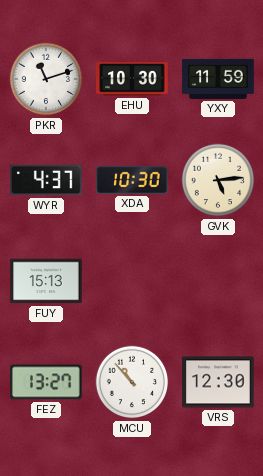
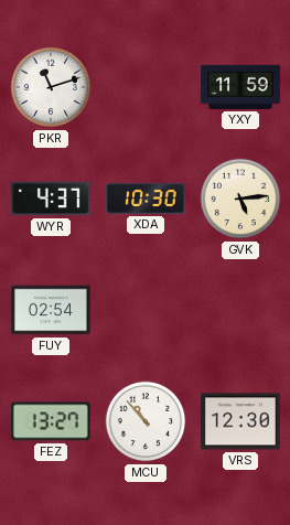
EHU: 10:30 -> none
FUY: 15:13 -> 02:54
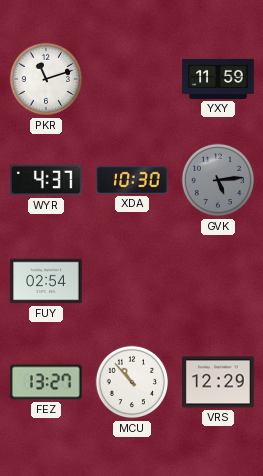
GVK dial: cream -> grey
VRS: 12:30 -> 12:29
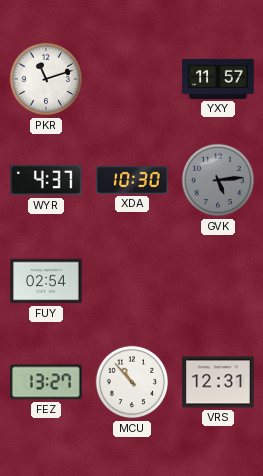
YXY: 11:59 -> 11:57
VRS: 12:29 -> 12:31
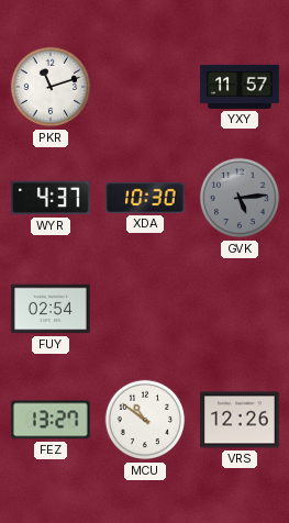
MCU: 10:53 -> 10:51
VRS: 12:31 -> 12:26
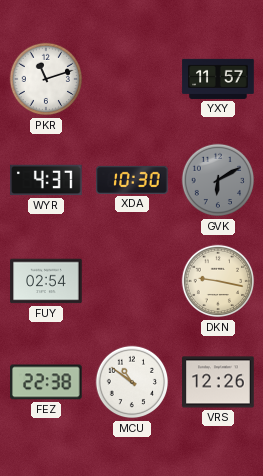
GVK: 5:14 -> 6:10
DKN: none -> 9:17
FEZ: 13:27 -> 22:38
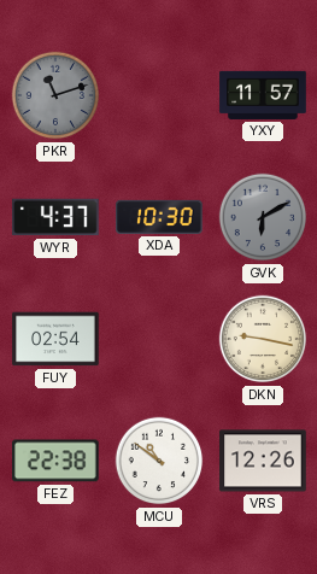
PKR dial: white -> grey
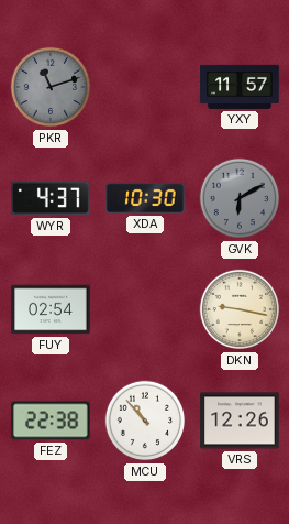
MCU: 10:51 -> 10:53
